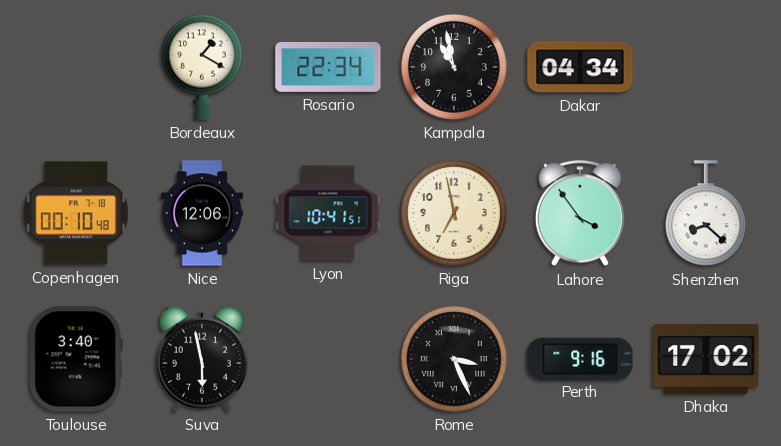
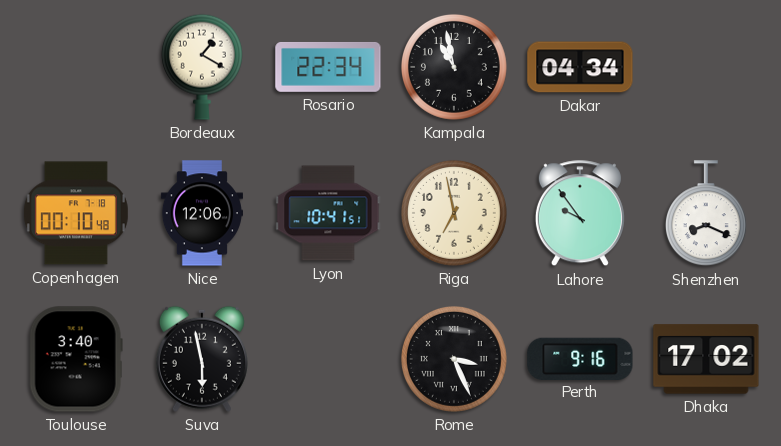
Lahore: 3:54 -> 9:54
Shenzhen: 8:22 -> 8:19
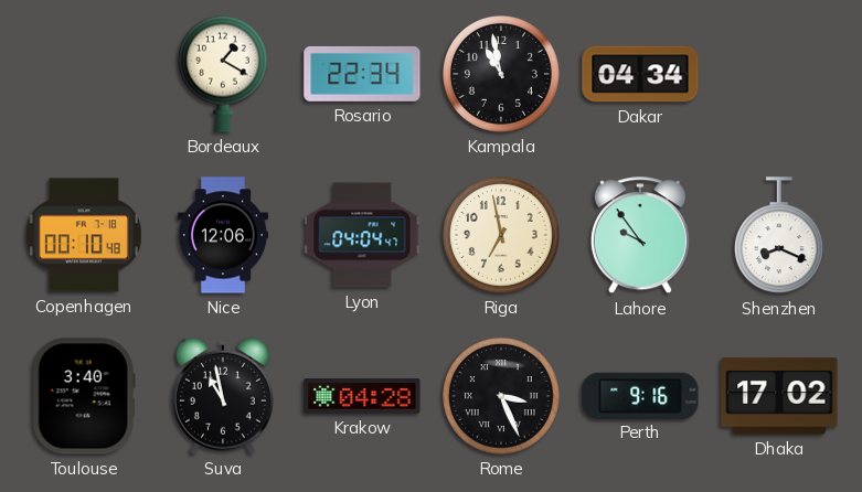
Lyon: 10:41 -> 04:04
Suva: 5:58 -> 10:58
Krakow: none -> 04:28
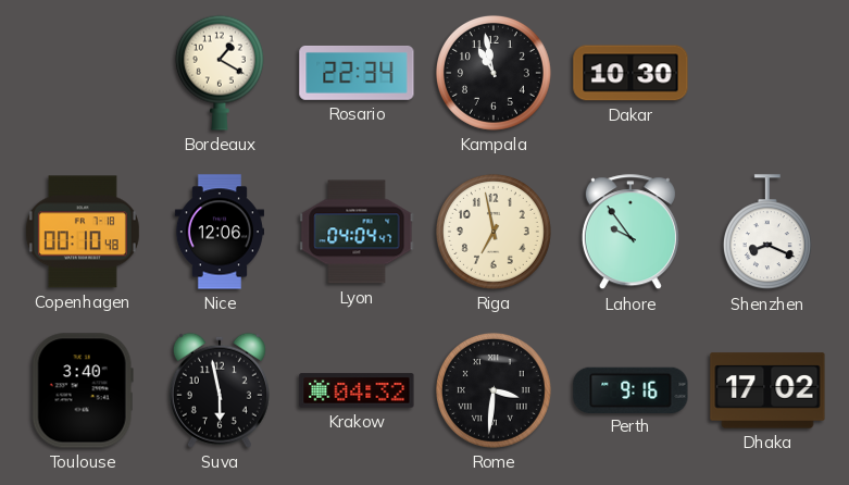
Dakar: 04:34 -> 10:30
Suva: 10:58 -> 5:58
Krakow: 04:28 -> 04:32
Rome: 3:26 -> 3:31
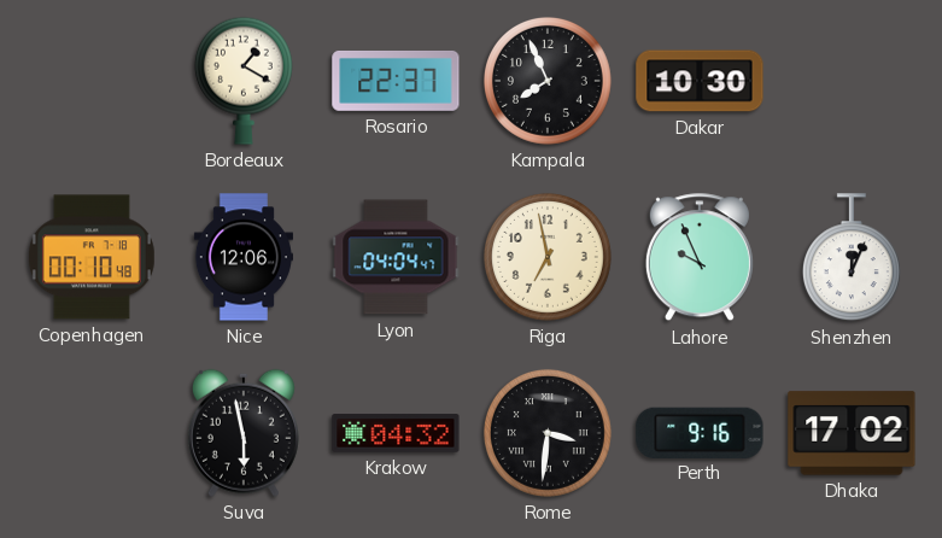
Rosario: 22:34 -> 22:37
Kampala: 10:58 -> 7:56
Lahore: 9:54 -> 9:56
Shenzhen: 8:19 -> 12:04
Toulouse: 3:40 -> none
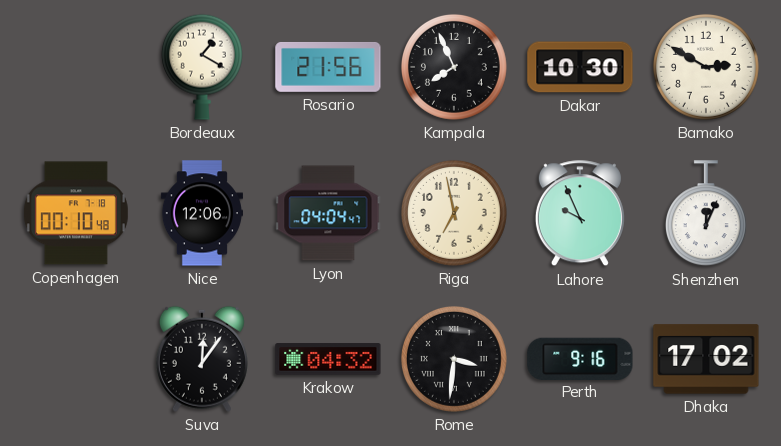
Rosario: 22:37 -> 21:56
Bamako: none -> 2:50
Suva: 5:58 -> 12:06
